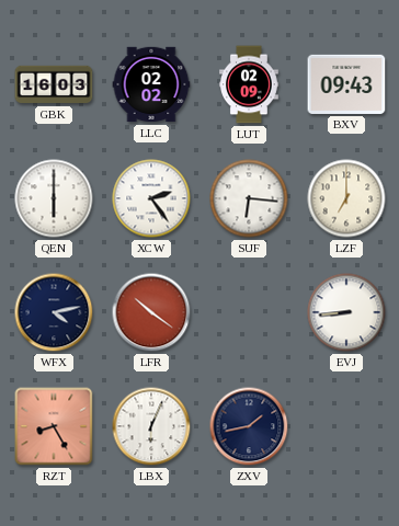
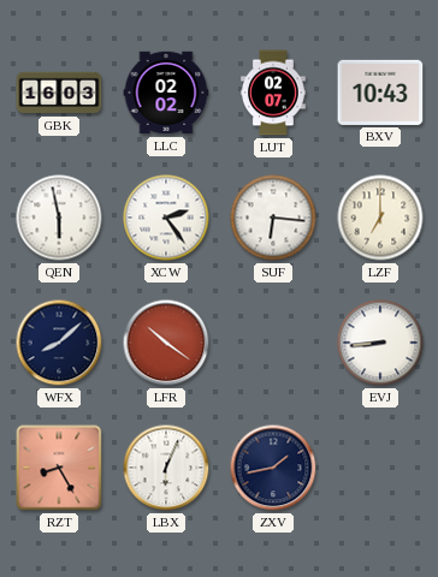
LUT: 02:09 -> 02:07
BXV: 09:43 -> 10:43
QEN: 6:00 -> 5:58
WFX: 4:13 -> 8:08
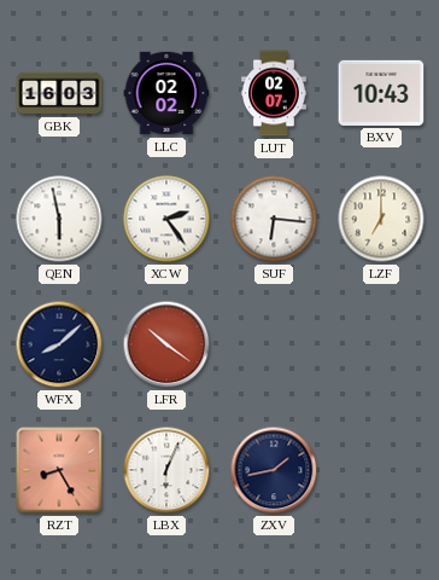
EVJ: 8:44 -> none
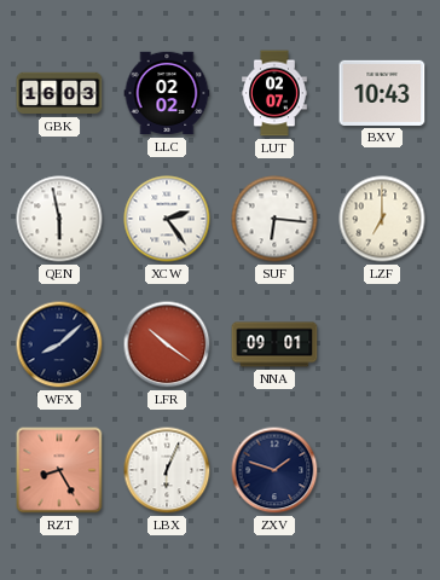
NNA: none -> 09:01
ZXV: 1:43 -> 1:48
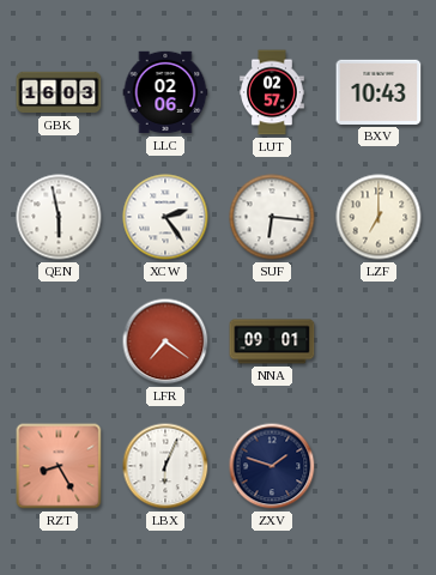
LLC: 02:02 -> 02:06
LUT: 02:07 -> 02:57
WFX: 8:08 -> none
LFR: 10:21 -> 7:21
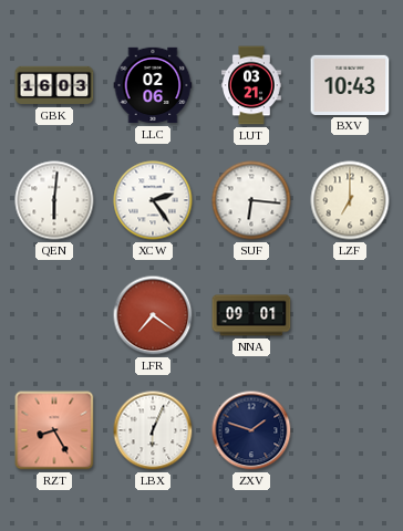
LUT: 02:57 -> 03:21
QEN: 5:58 -> 6:01
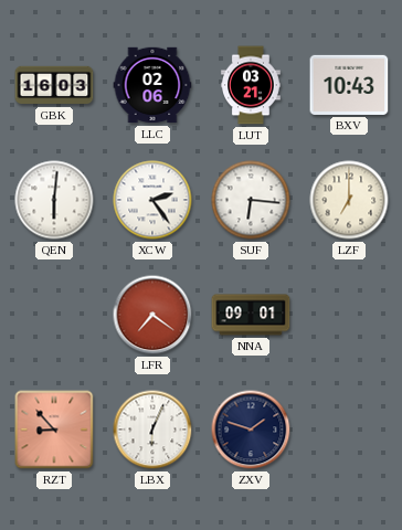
RZT: 8:25 -> 8:53
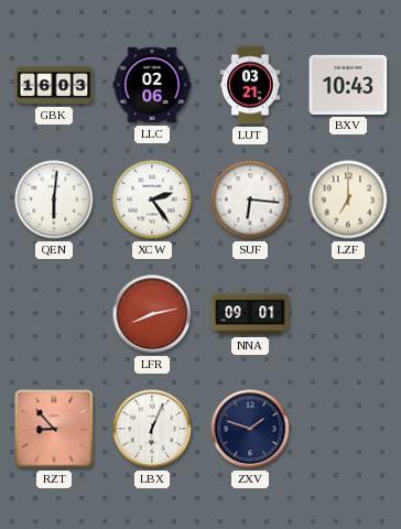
LFR: 7:21 -> 8:13
